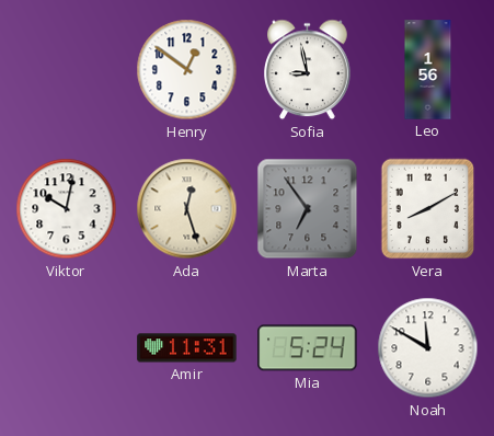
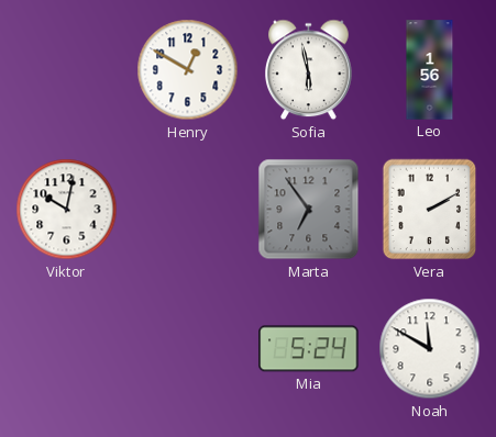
Henry: 12:51 -> 12:50
Sofia: 8:58 -> 5:58
Ada: 12:27 -> none
Vera: 8:10 -> 2:10
Amir: 11:31 -> none
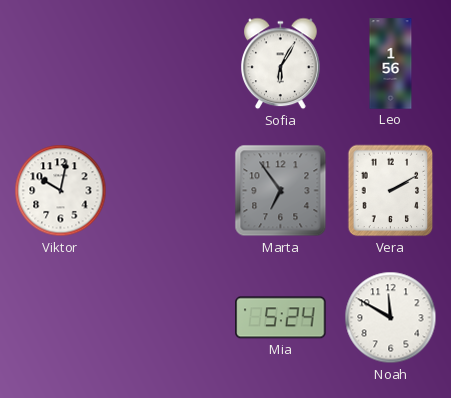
Henry: 12:50 -> none
Sofia: 5:58 -> 6:05
